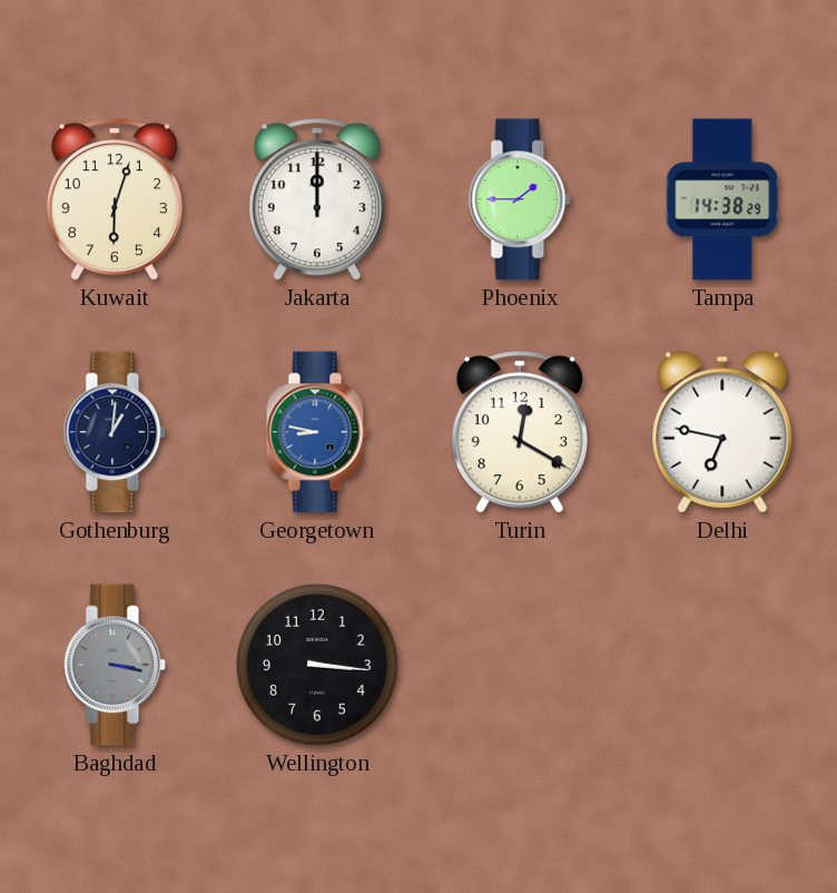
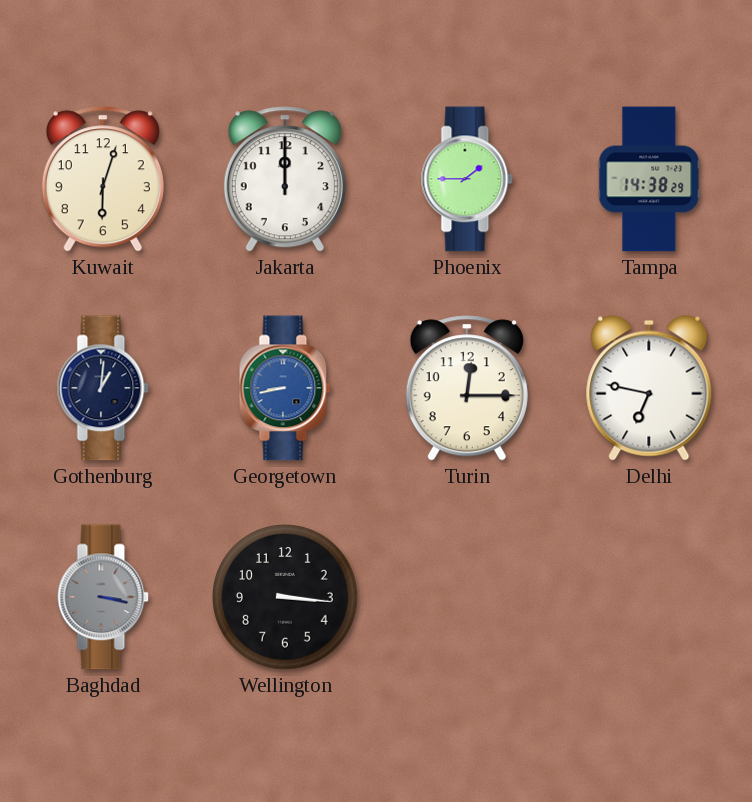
Georgetown: 8:47 -> 8:43
Turin: 12:20 -> 12:15
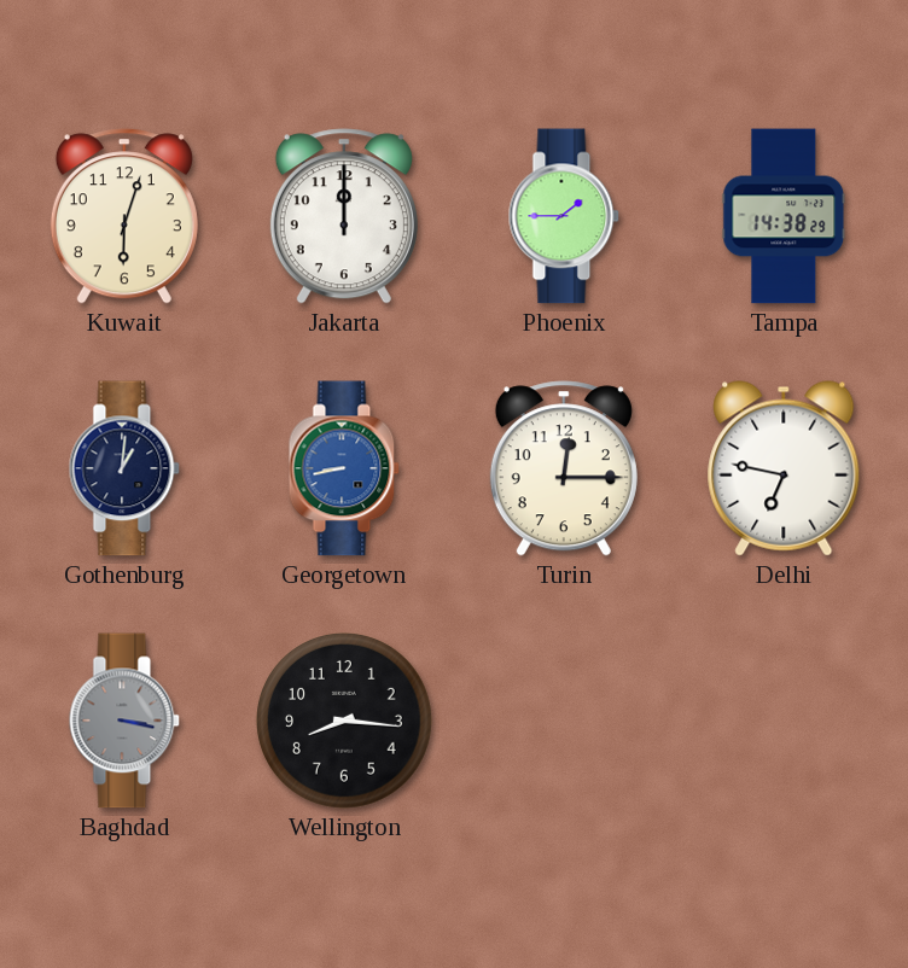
Wellington: 3:16 -> 8:16
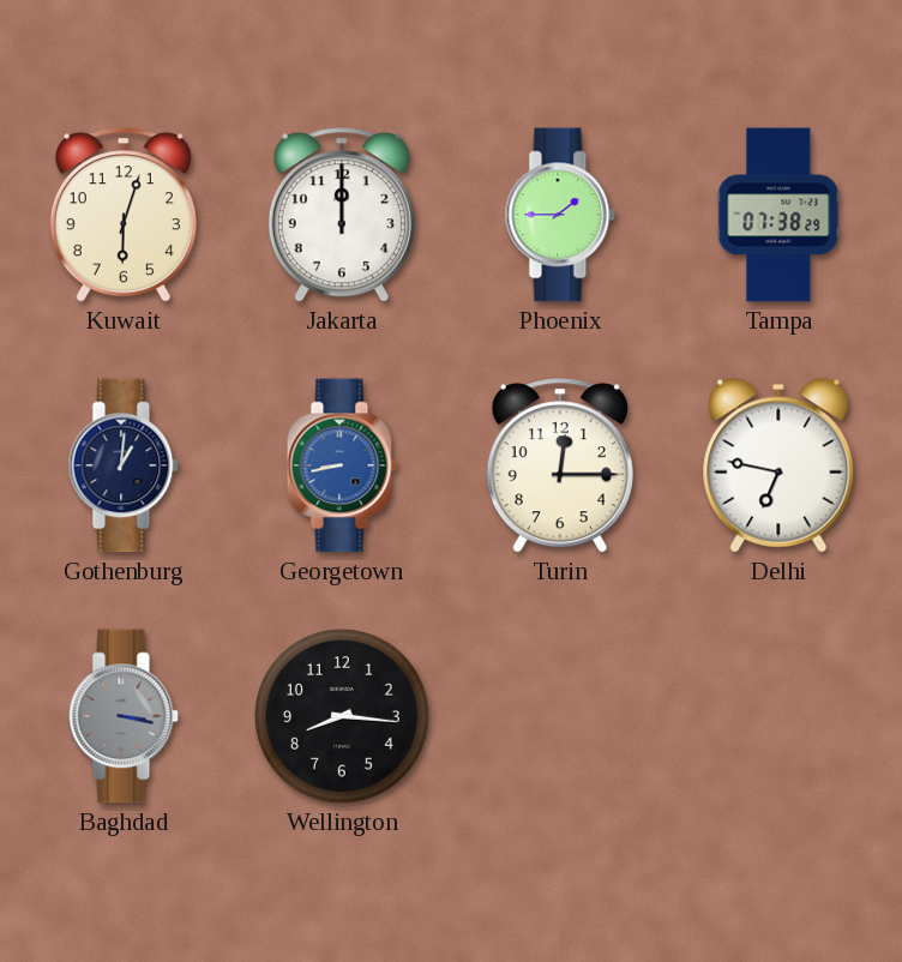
Tampa: 14:38 -> 07:38
